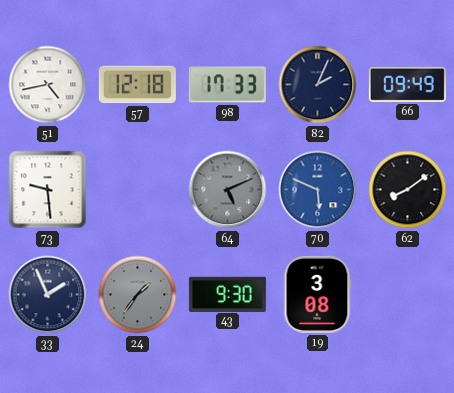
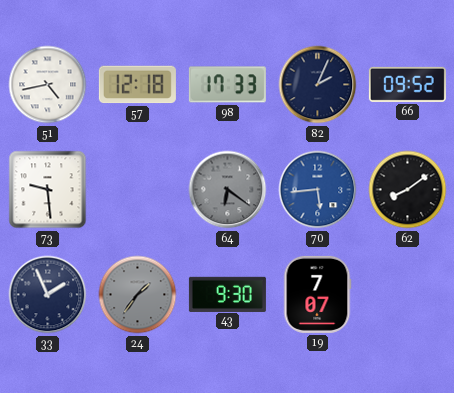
66: 09:49 -> 09:52
64: 5:11 -> 6:21
70: 5:49 -> 5:44
19: 3:08 -> 7:07
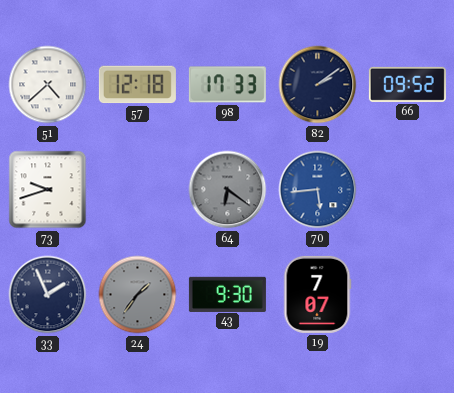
51: 4:43 -> 4:38
82: 2:04 -> 2:09
73: 9:29 -> 9:42
62: 8:09 -> none
